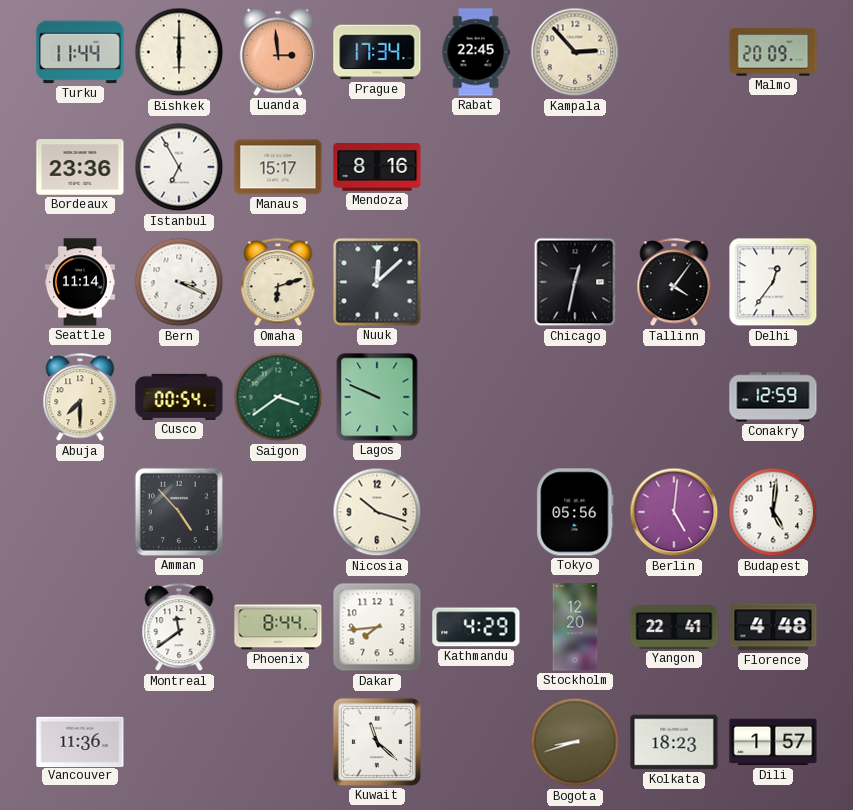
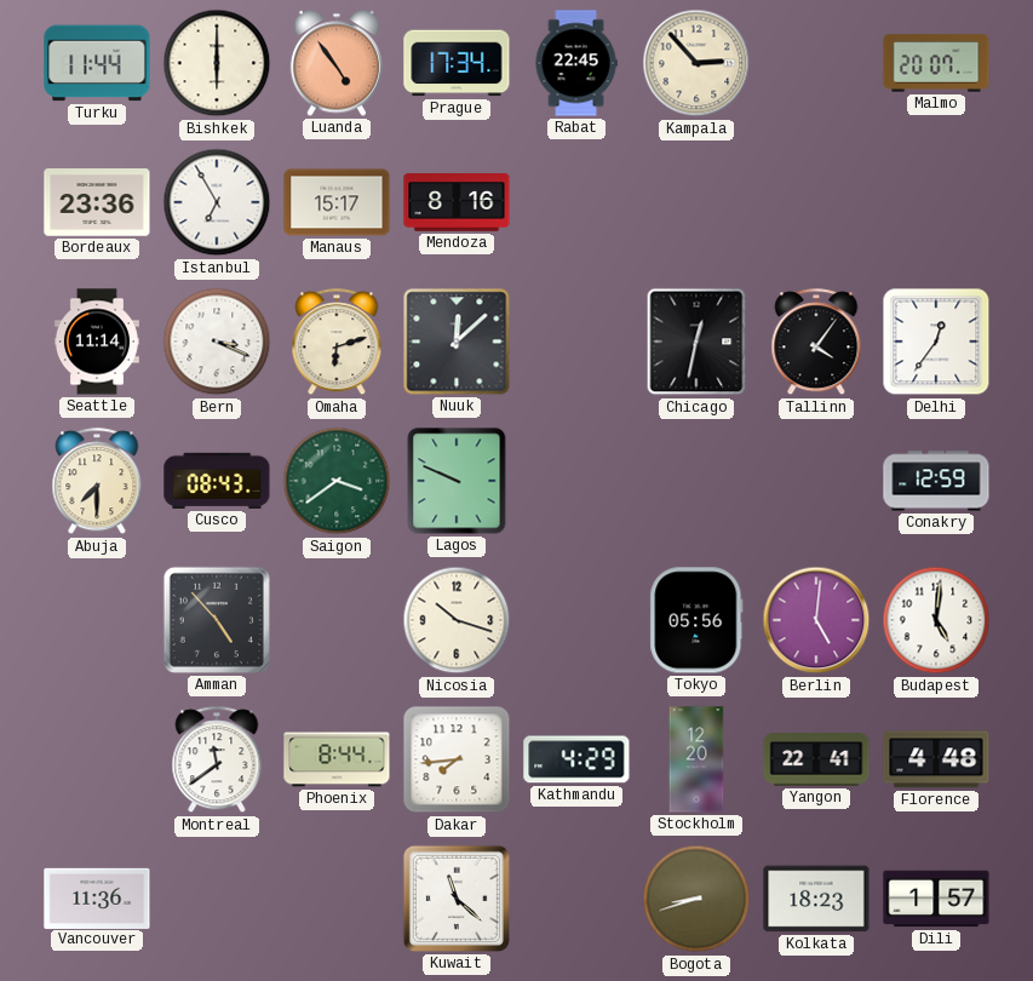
Luanda: 2:59 -> 4:54
Malmo: 20:09 -> 20:07
Cusco: 00:54 -> 08:43
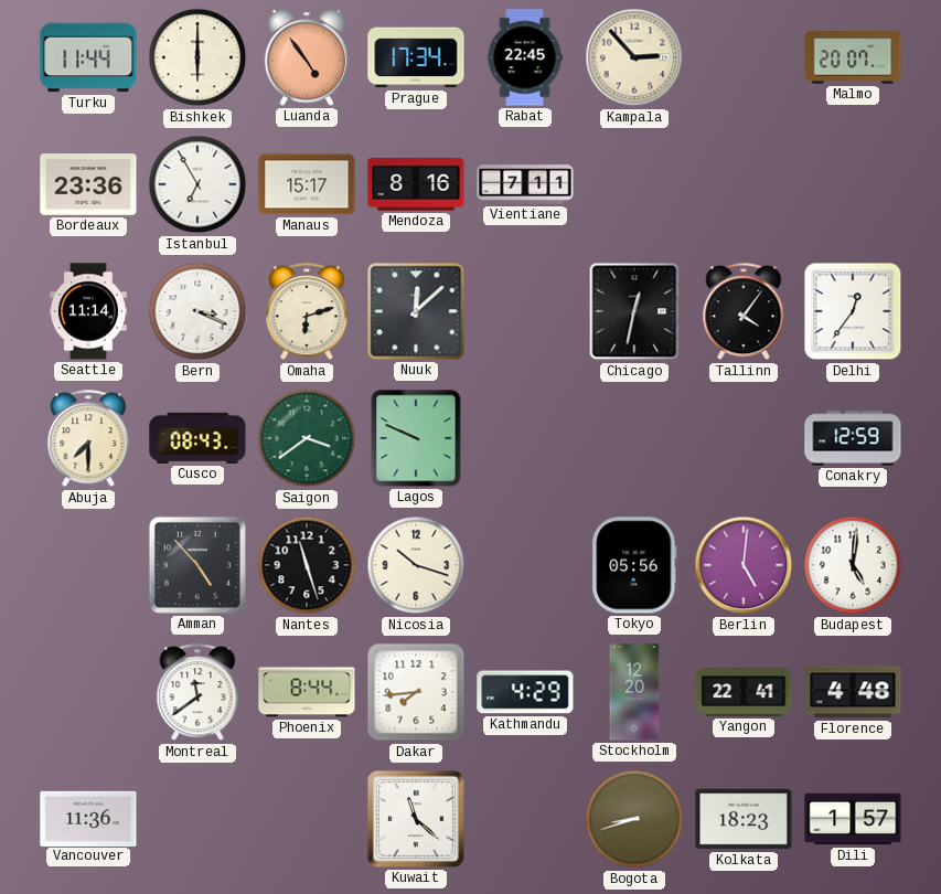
Vientiane: none -> 7:11
Nantes: none -> 11:27
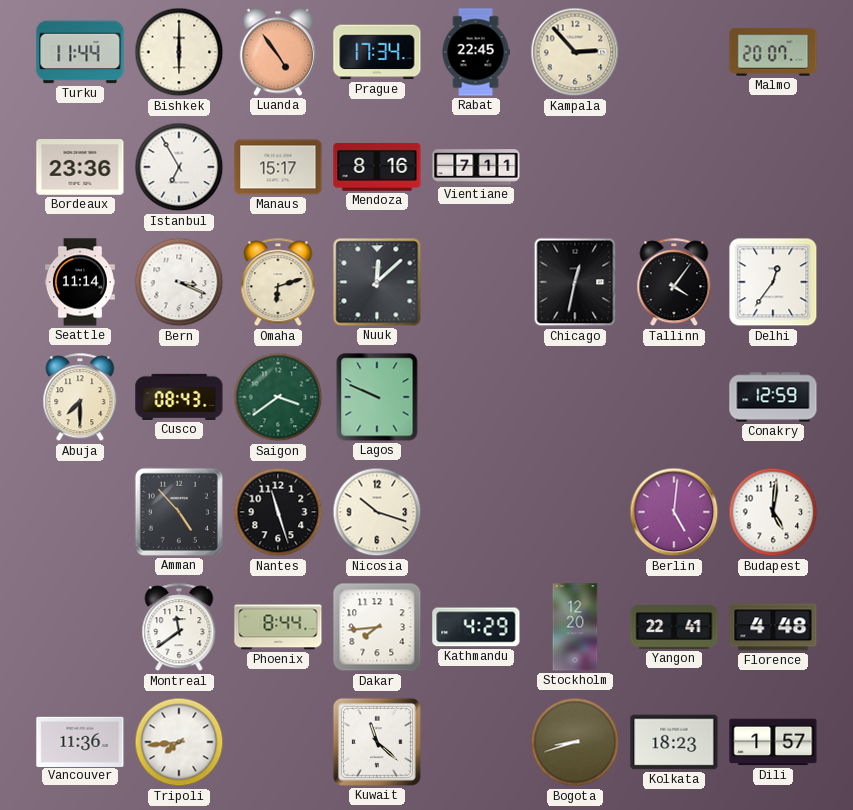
Tokyo: 05:56 -> none
Tripoli: none -> 7:44
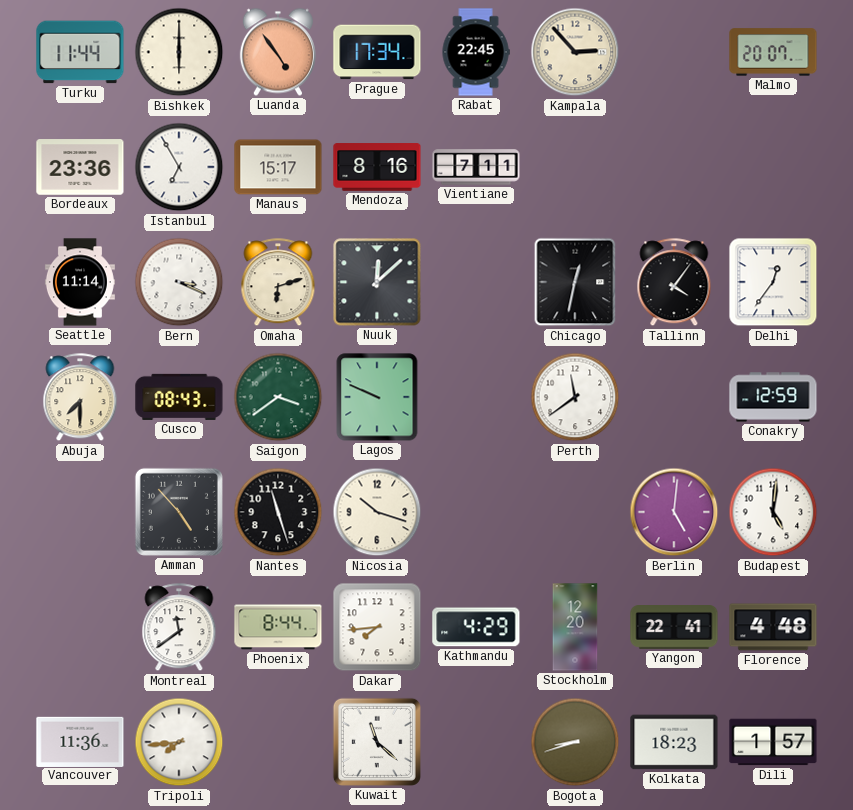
Perth: none -> 11:39
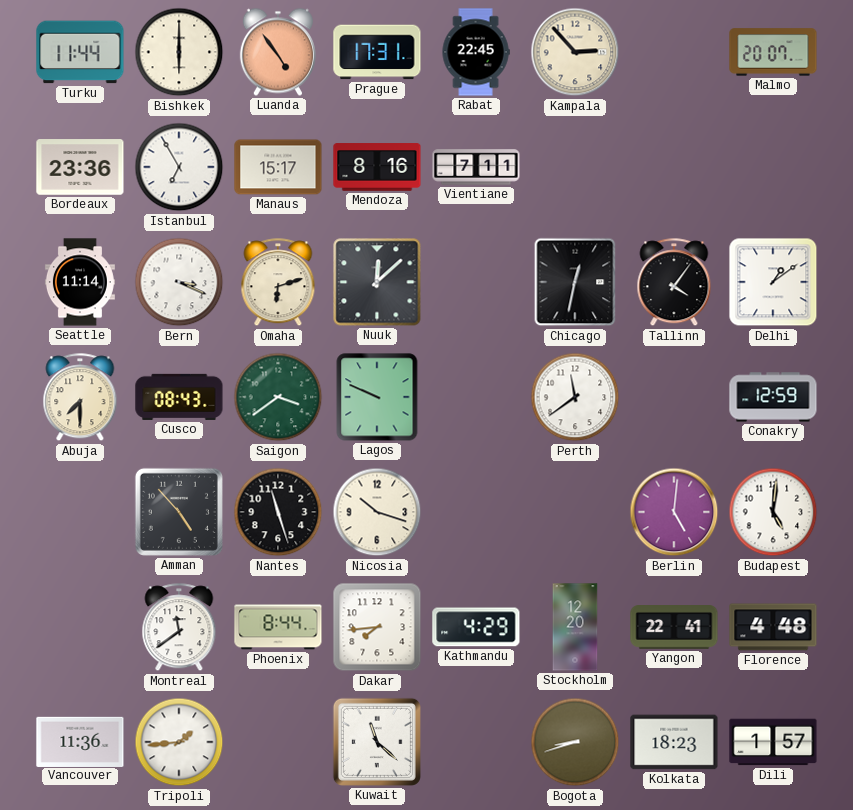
Prague: 17:34 -> 17:31
Delhi: 12:36 -> 1:09
Tripoli: 7:44 -> 1:44
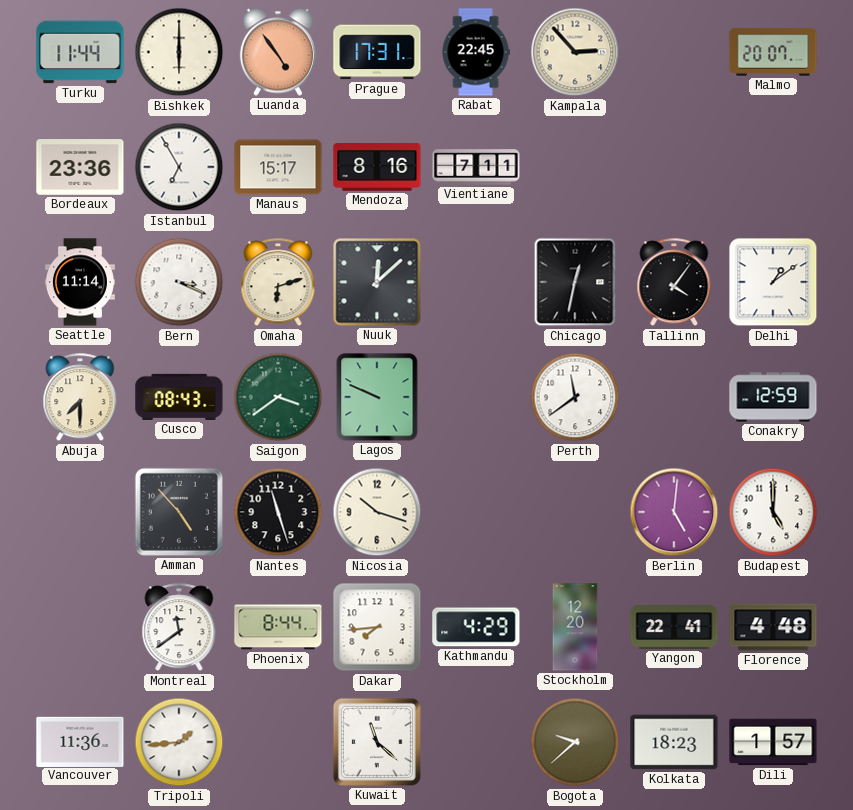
Budapest: 5:01 -> 5:00
Bogota: 8:42 -> 9:38
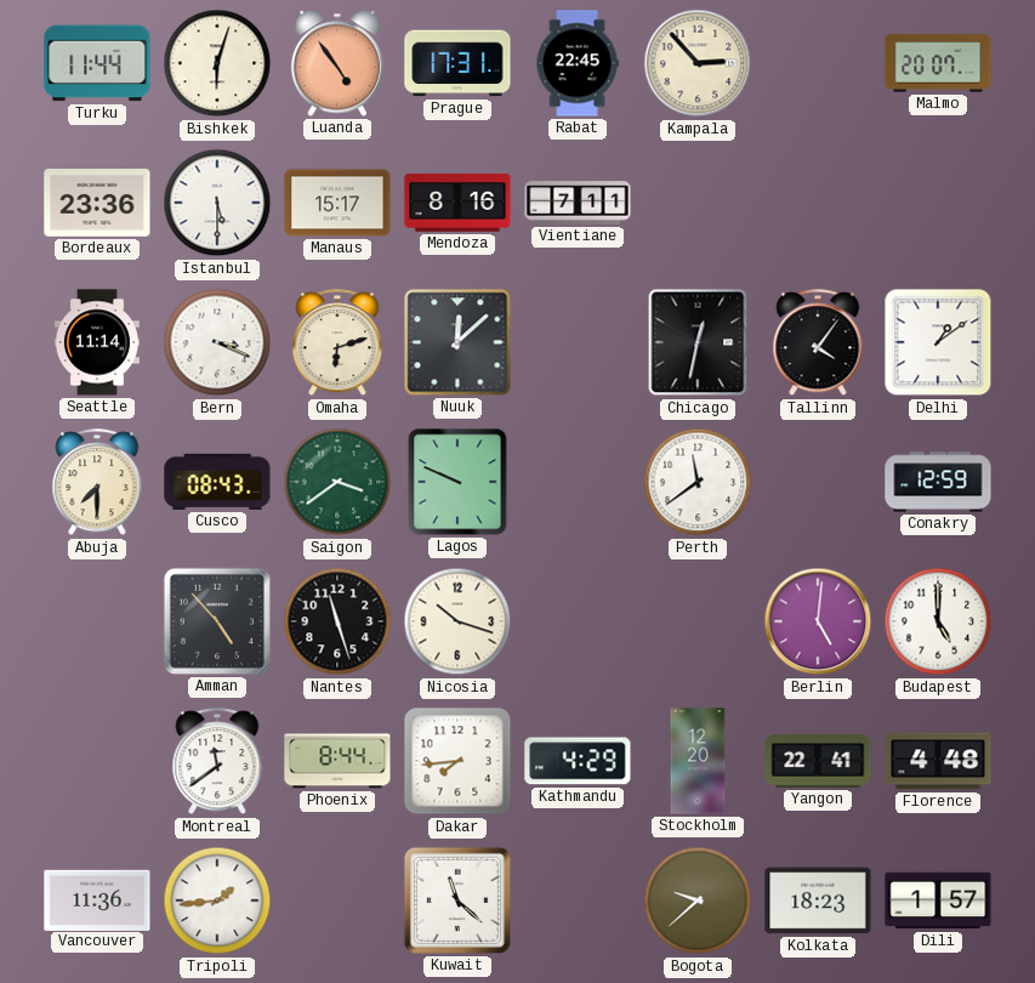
Bishkek: 6:00 -> 6:03
Istanbul: 6:55 -> 5:30
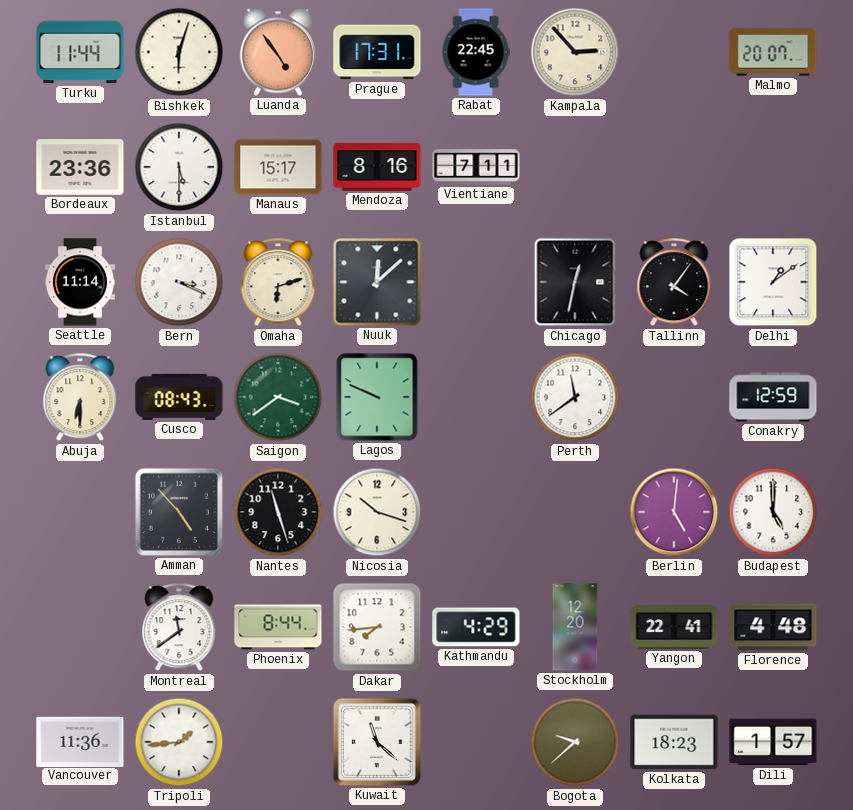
Abuja: 7:30 -> 6:30
